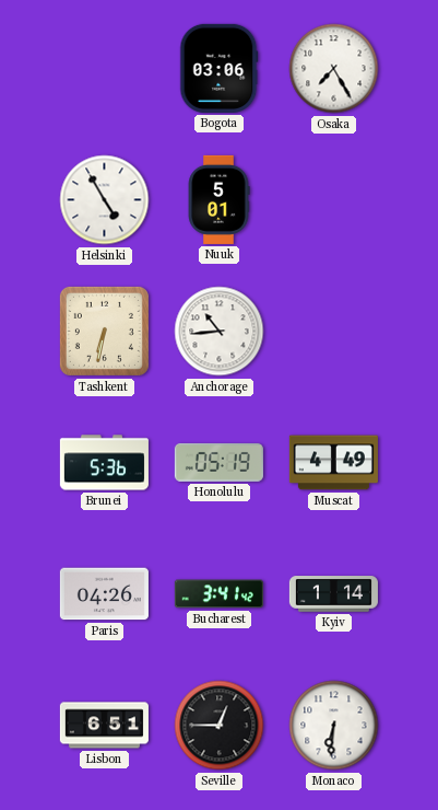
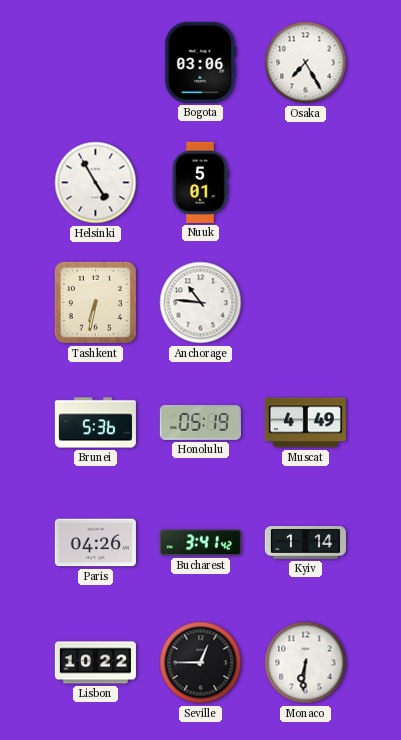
Anchorage: 10:44 -> 10:46
Lisbon: 6:51 -> 10:22
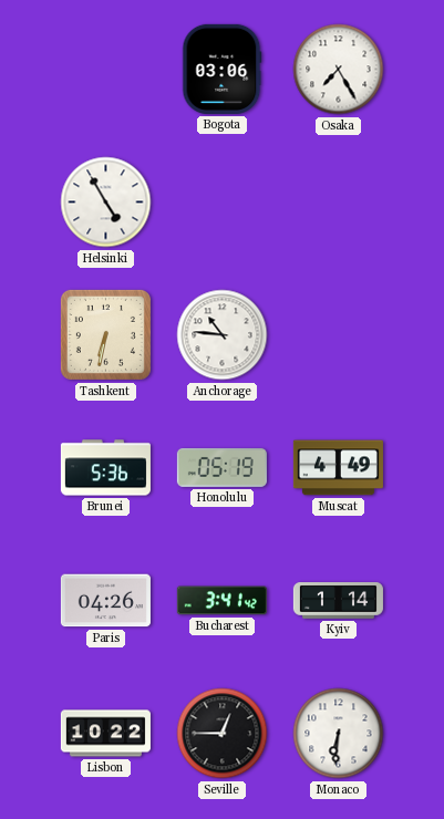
Nuuk: 5:01 -> none
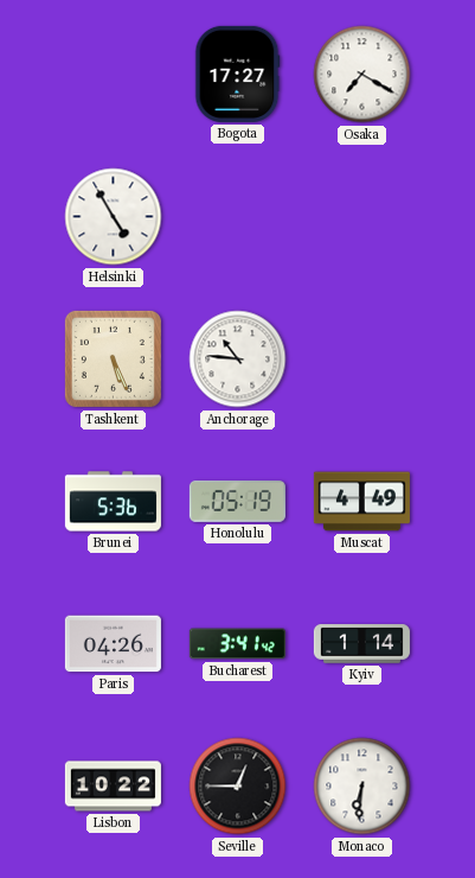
Bogota: 03:06 -> 17:27
Osaka: 7:25 -> 7:20
Tashkent: 6:32 -> 5:26
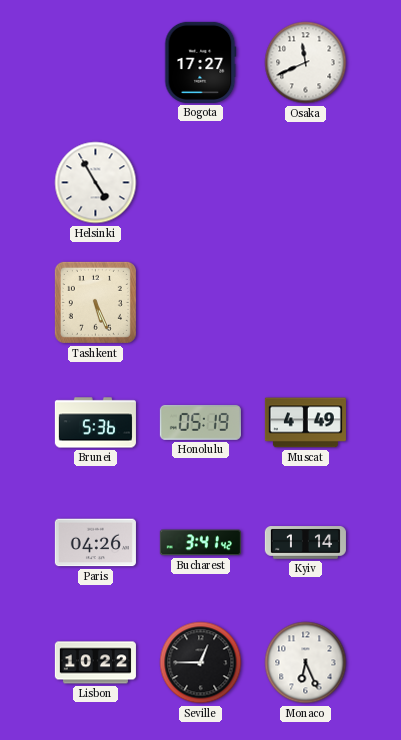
Osaka: 7:20 -> 11:41
Anchorage: 10:46 -> none
Monaco: 6:31 -> 6:26
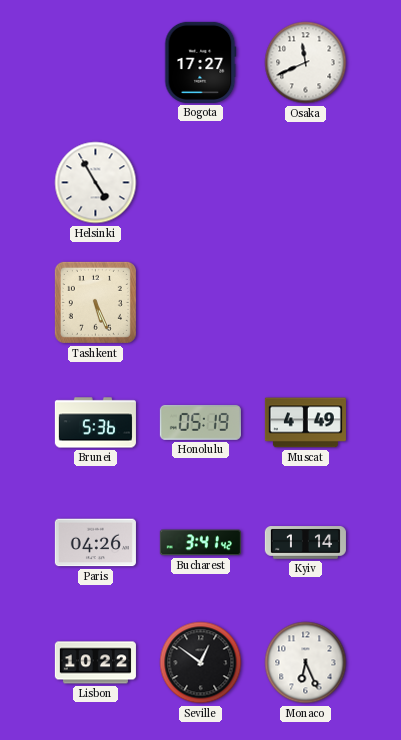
Seville: 12:45 -> 12:51
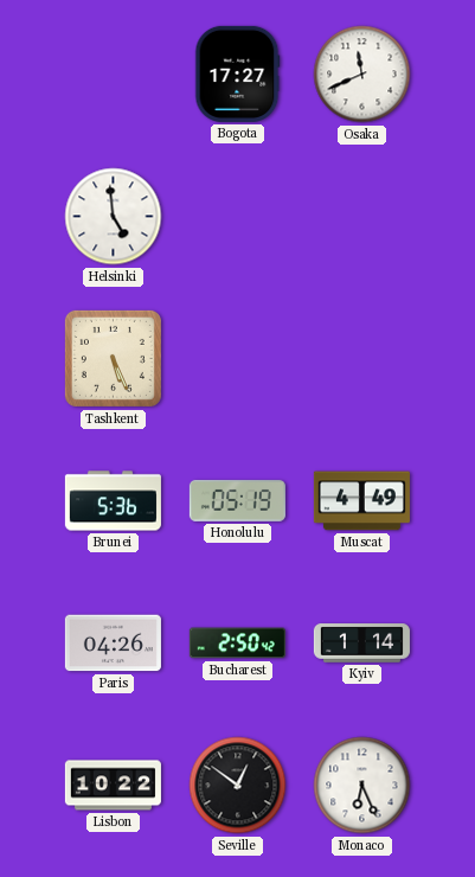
Helsinki: 4:55 -> 4:59
Bucharest: 3:41 -> 2:50
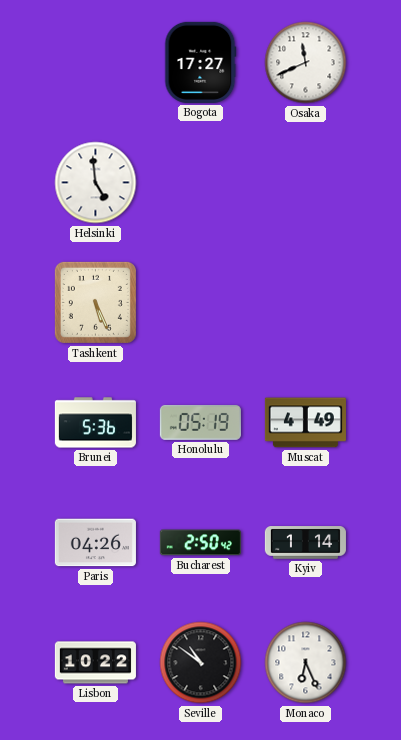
Seville: 12:51 -> 10:51
